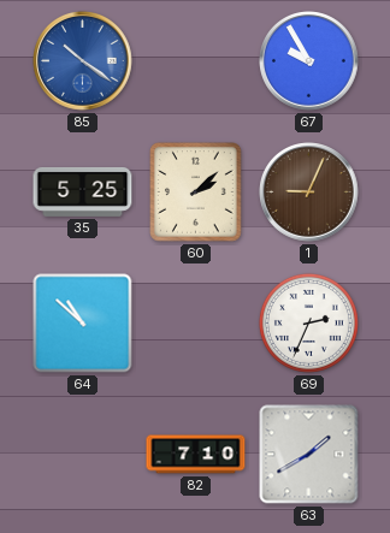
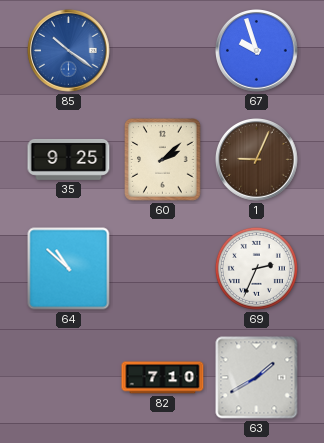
67: 9:55 -> 9:57
35: 5:25 -> 9:25
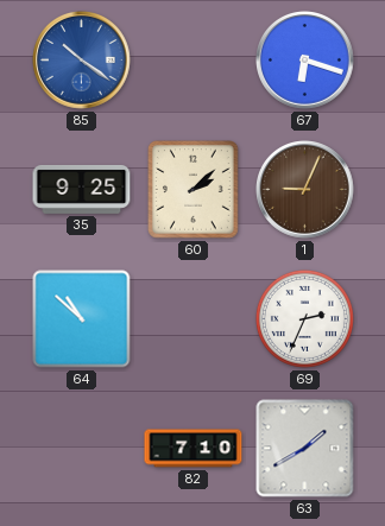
67: 9:57 -> 6:18
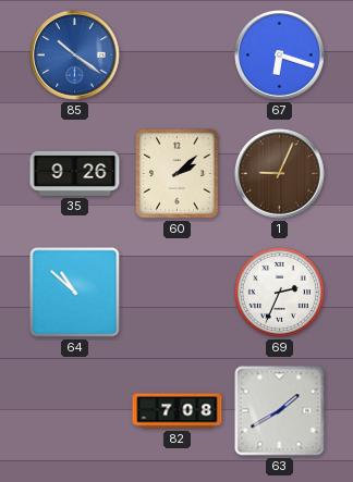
35: 9:25 -> 9:26
82: 7:10 -> 7:08
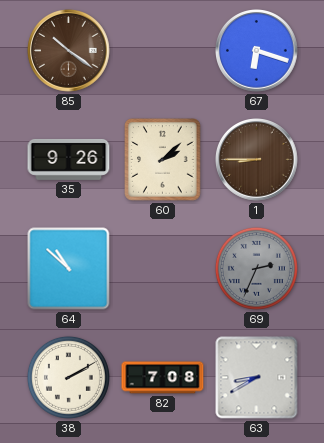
85 dial: blue -> brown
1: 9:04 -> 8:45
69 dial: white -> grey
38: none -> 2:10
63: 1:40 -> 8:40
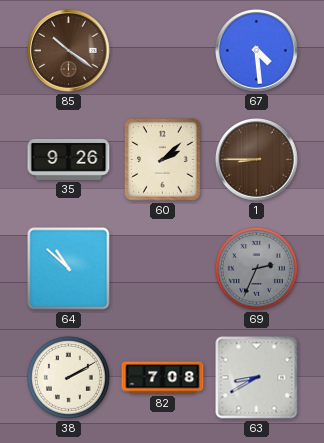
67: 6:18 -> 4:29
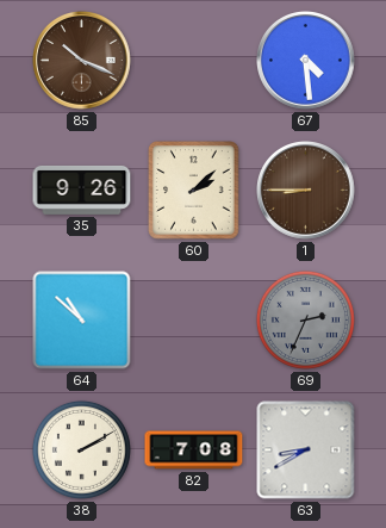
85: 10:21 -> 10:19
